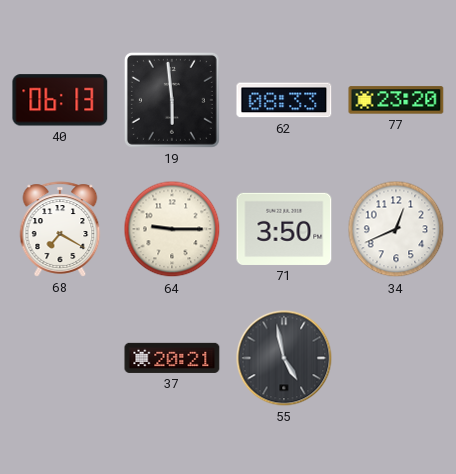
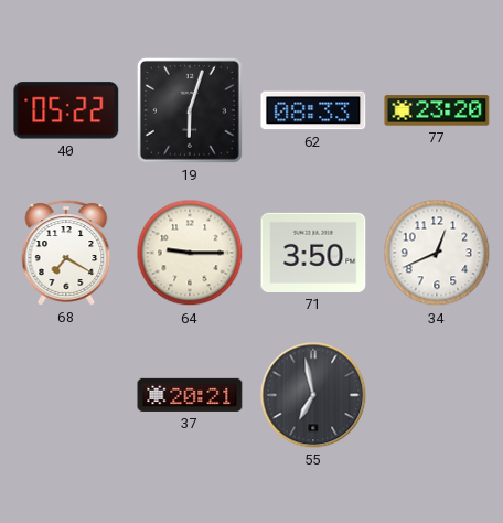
40: 06:13 -> 05:22
19: 5:59 -> 6:03
55: 4:58 -> 6:58
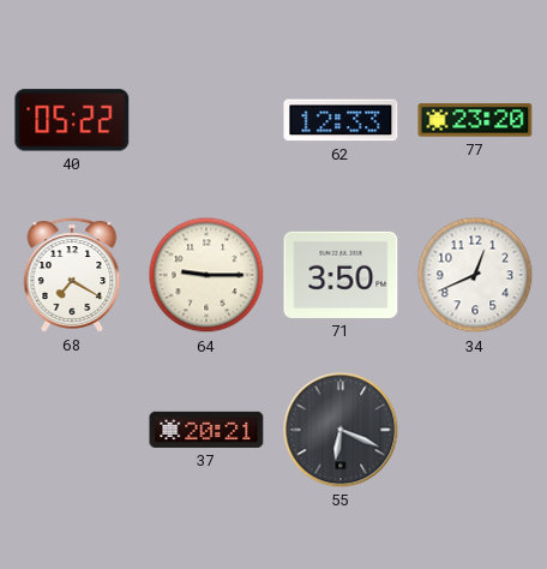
19: 6:03 -> none
62: 08:33 -> 12:33
55: 6:58 -> 6:19
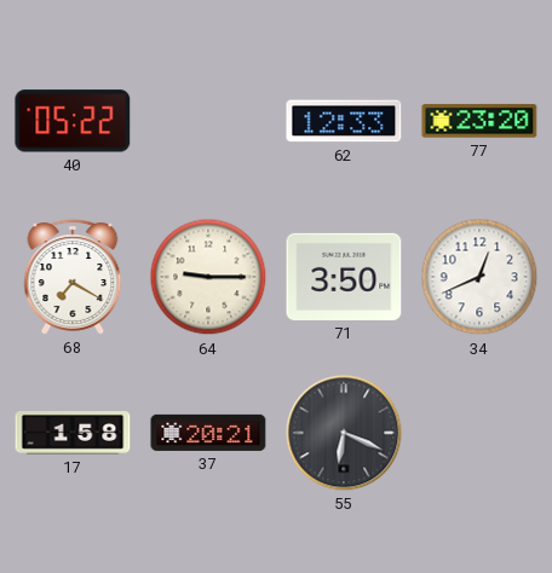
17: none -> 1:58
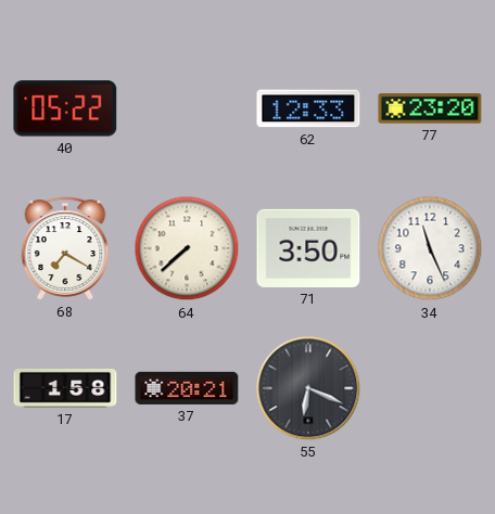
64: 9:15 -> 7:38
34: 12:41 -> 11:26
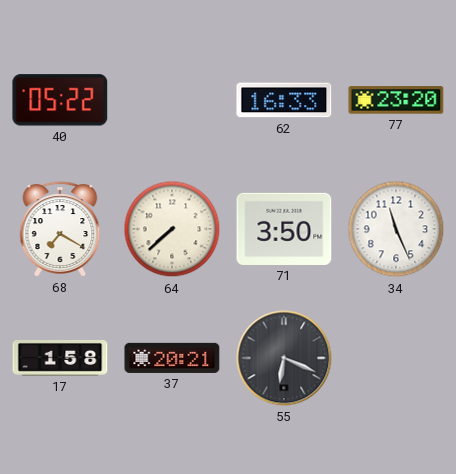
62: 12:33 -> 16:33
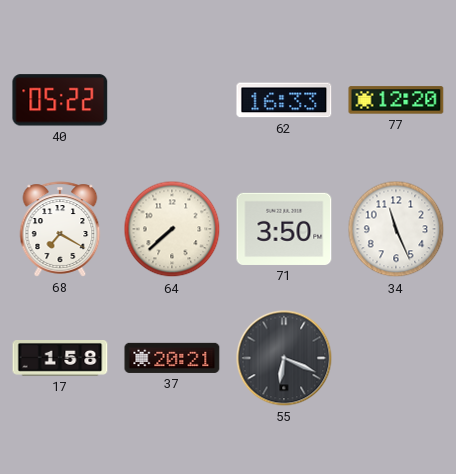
77: 23:20 -> 12:20
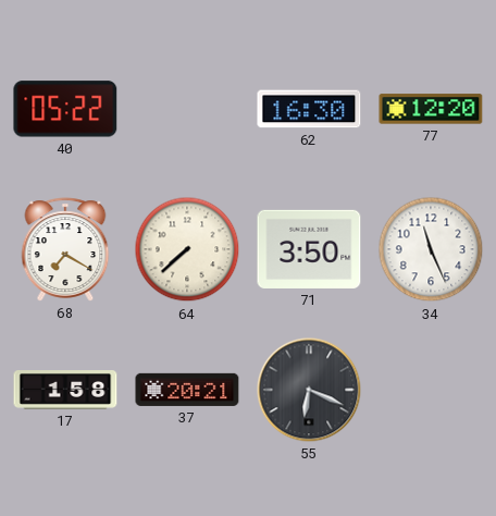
62: 16:33 -> 16:30
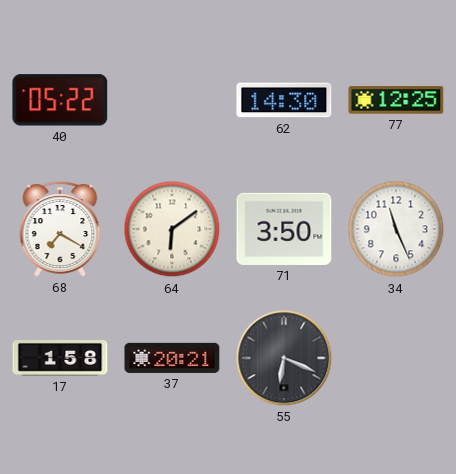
62: 16:30 -> 14:30
77: 12:20 -> 12:25
64: 7:38 -> 6:09
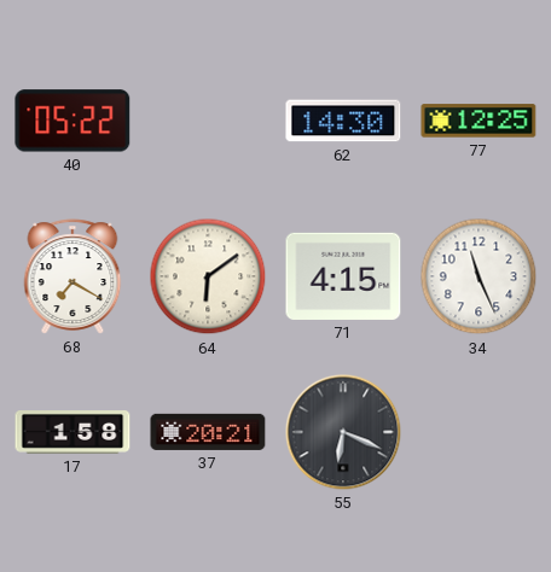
71: 3:50 -> 4:15
